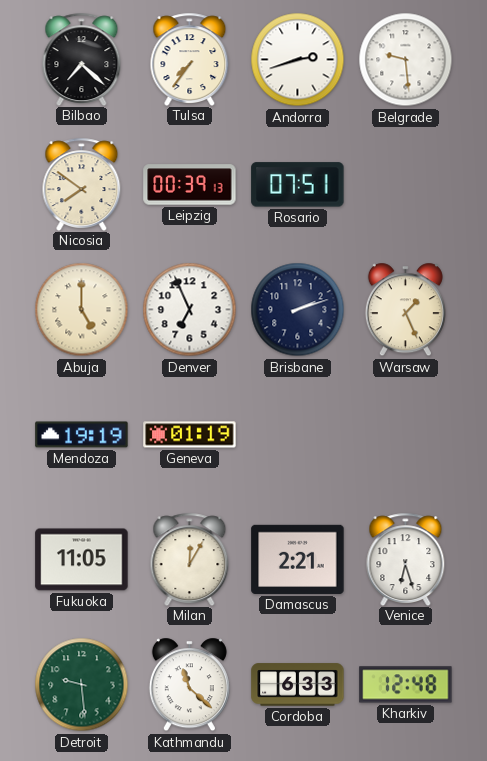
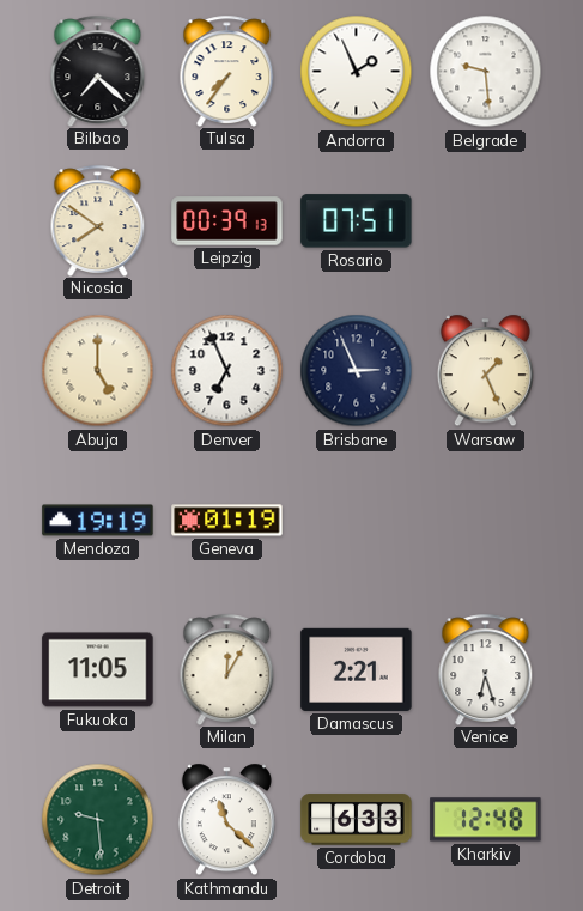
Andorra: 2:42 -> 1:56
Brisbane: 2:12 -> 2:56
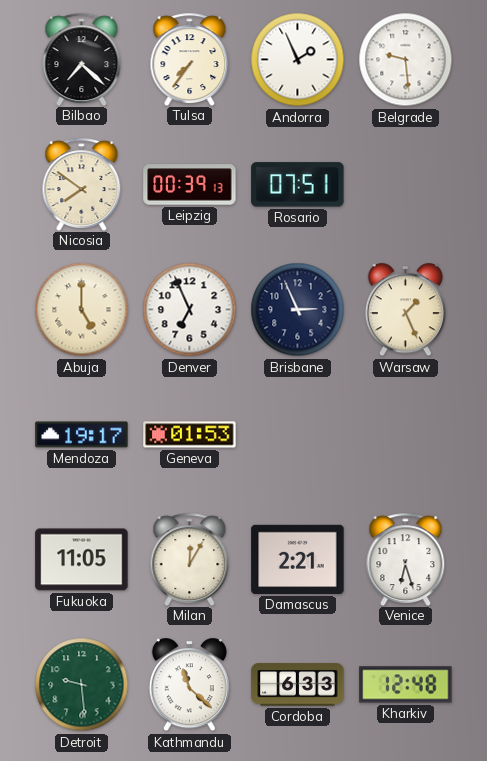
Mendoza: 19:19 -> 19:17
Geneva: 01:19 -> 01:53
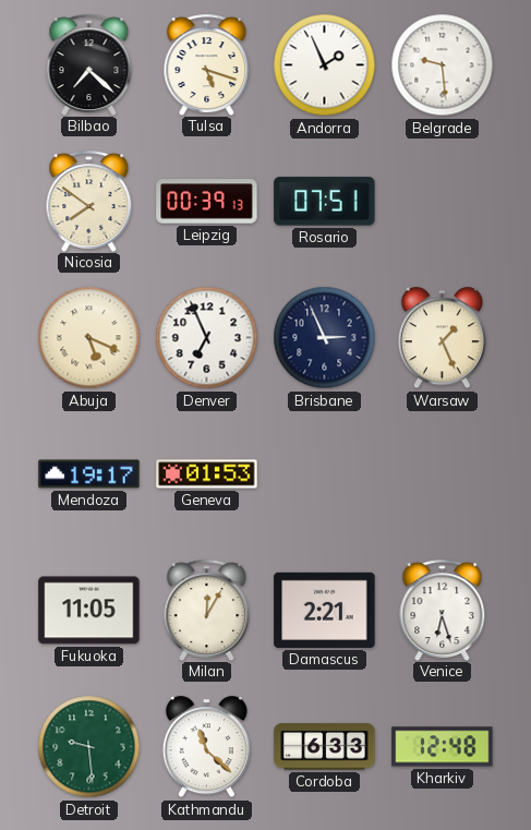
Tulsa: 7:36 -> 5:18
Abuja: 5:00 -> 5:19
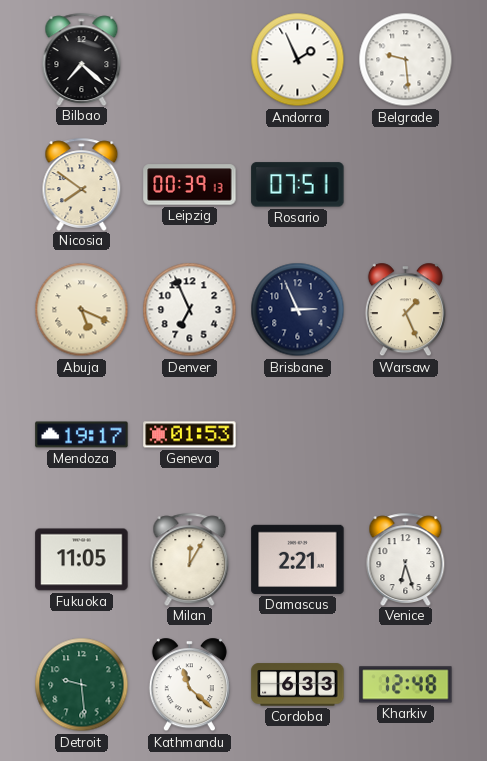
Tulsa: 5:18 -> none
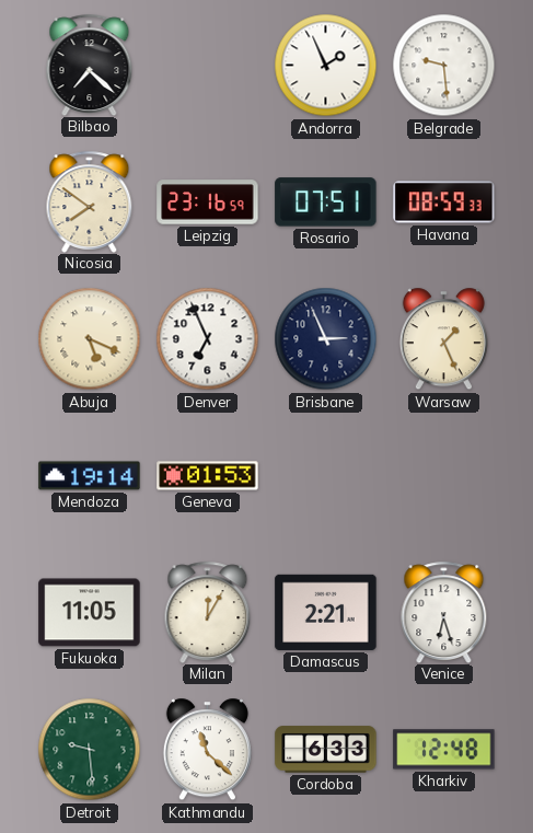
Leipzig: 00:39 -> 23:16
Havana: none -> 08:59
Mendoza: 19:17 -> 19:14
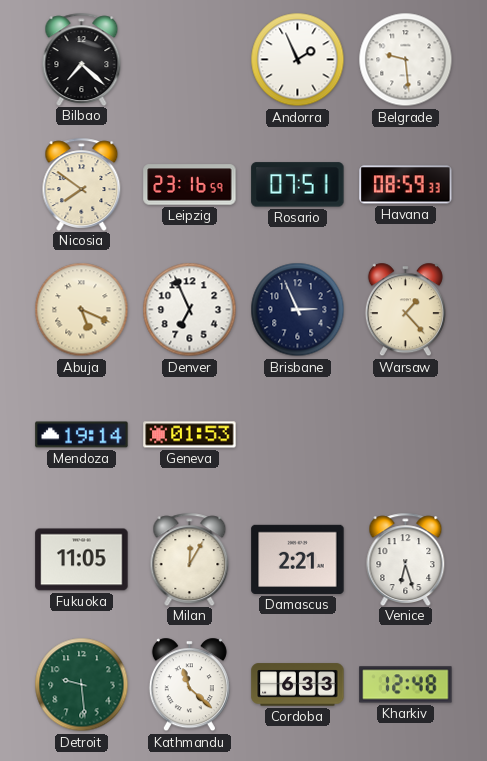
Warsaw: 1:26 -> 1:23
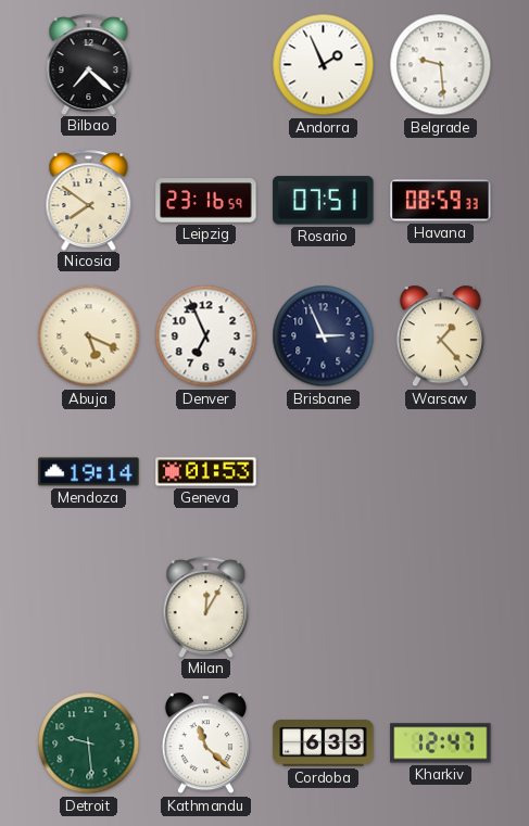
Fukuoka: 11:05 -> none
Damascus: 2:21 -> none
Venice: 6:27 -> none
Kharkiv: 12:48 -> 12:47
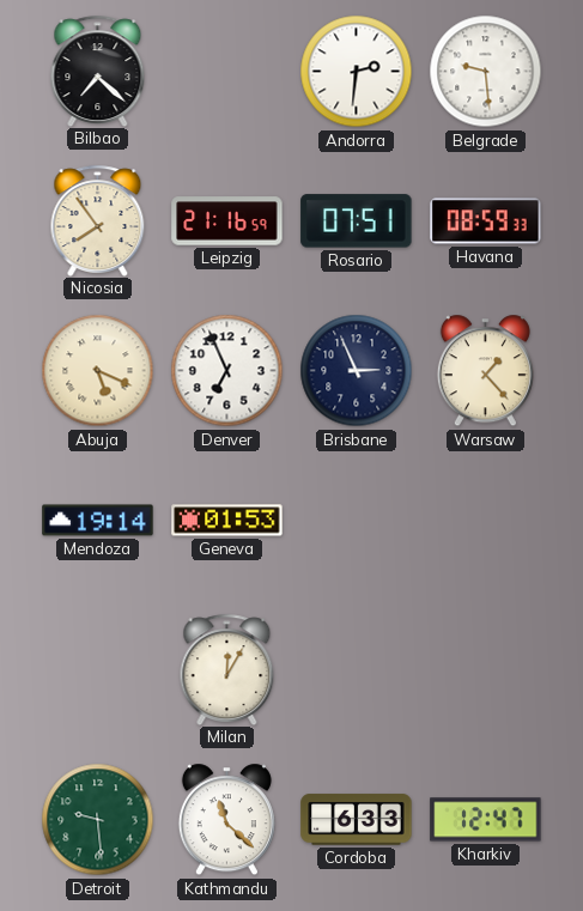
Andorra: 1:56 -> 2:31
Nicosia: 7:51 -> 7:54
Leipzig: 23:16 -> 21:16
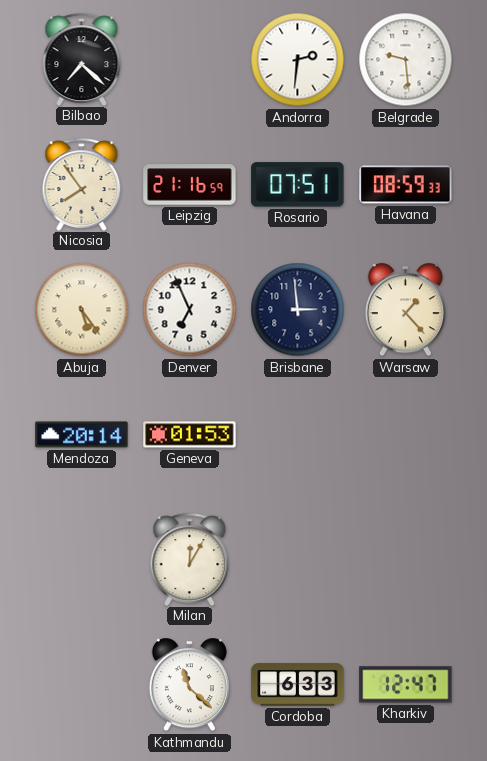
Abuja: 5:19 -> 5:24
Brisbane: 2:56 -> 2:59
Mendoza: 19:14 -> 20:14
Detroit: 9:29 -> none
